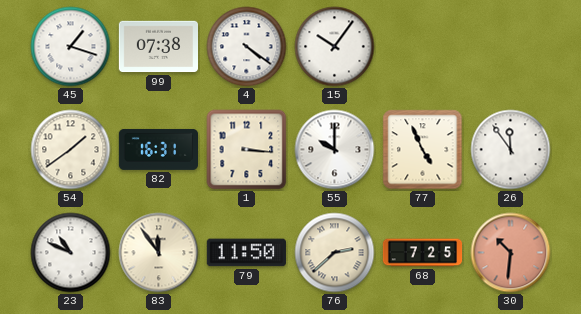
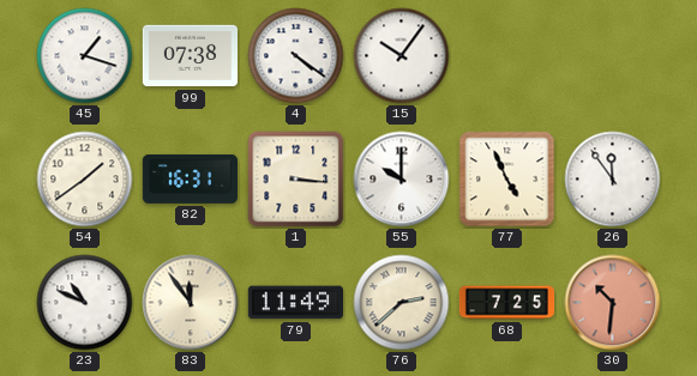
79: 11:50 -> 11:49
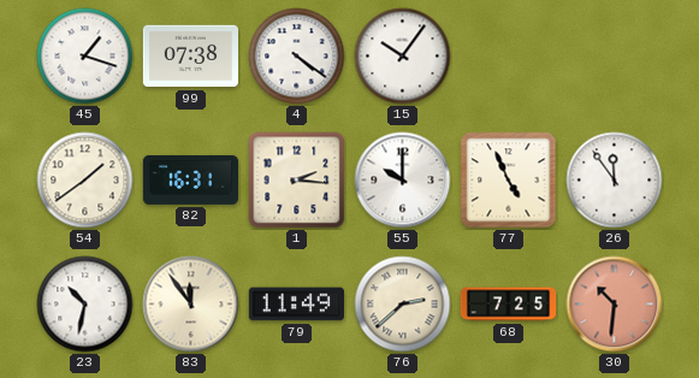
1: 3:16 -> 2:16
23: 10:49 -> 10:32
